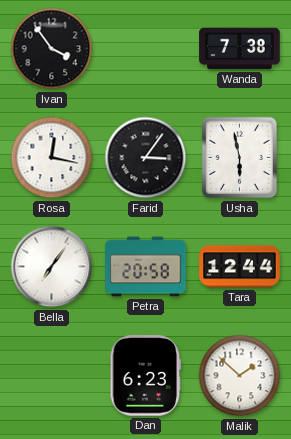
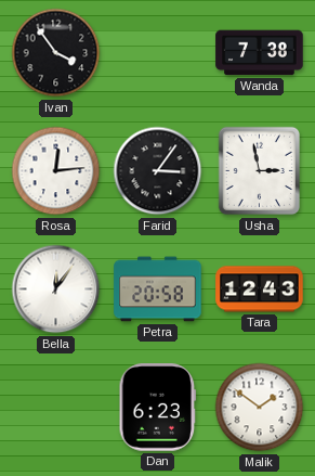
Rosa: 12:17 -> 12:14
Usha: 5:58 -> 2:58
Bella: 7:06 -> 12:06
Tara: 12:44 -> 12:43
Malik: 1:52 -> 1:51
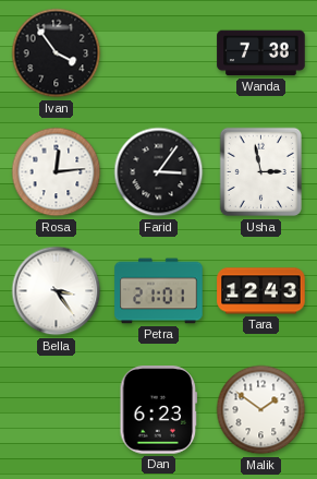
Bella: 12:06 -> 3:24
Petra: 20:58 -> 21:01
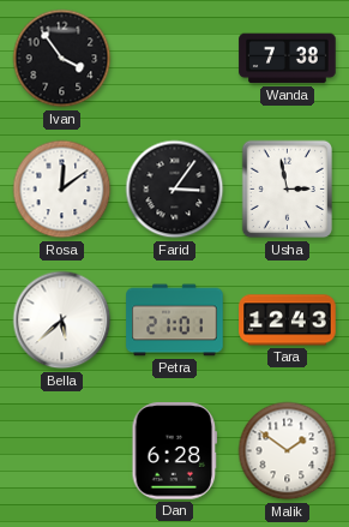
Rosa: 12:14 -> 12:09
Bella: 3:24 -> 5:38
Dan: 6:23 -> 6:28
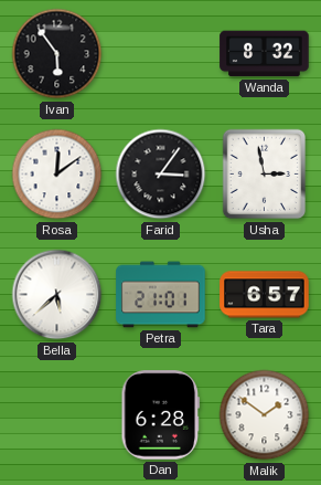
Ivan: 3:54 -> 5:54
Wanda: 7:38 -> 8:32
Tara: 12:43 -> 6:57
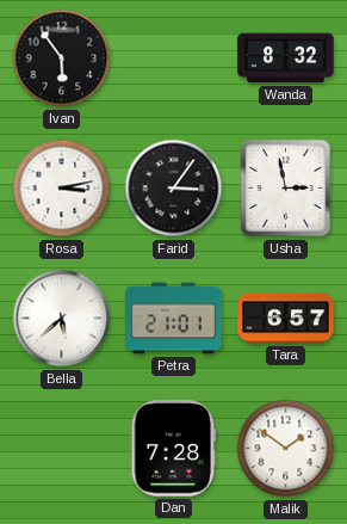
Rosa: 12:09 -> 3:13
Dan: 6:28 -> 7:28
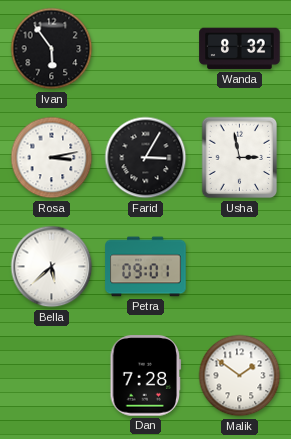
Farid: 3:06 -> 3:05
Petra: 21:01 -> 09:01
Tara: 6:57 -> none
